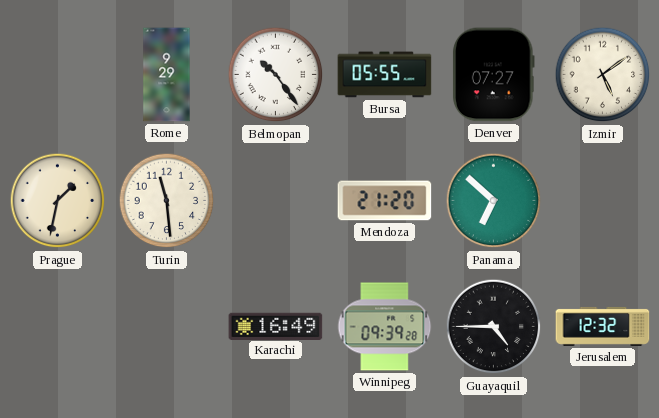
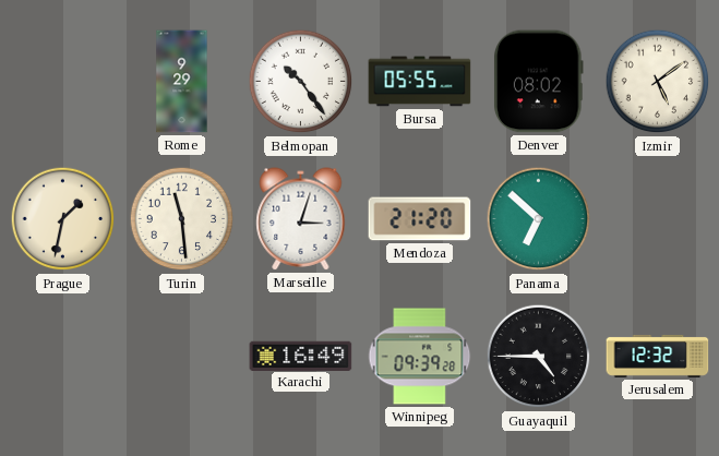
Denver: 07:27 -> 08:02
Marseille: none -> 3:03
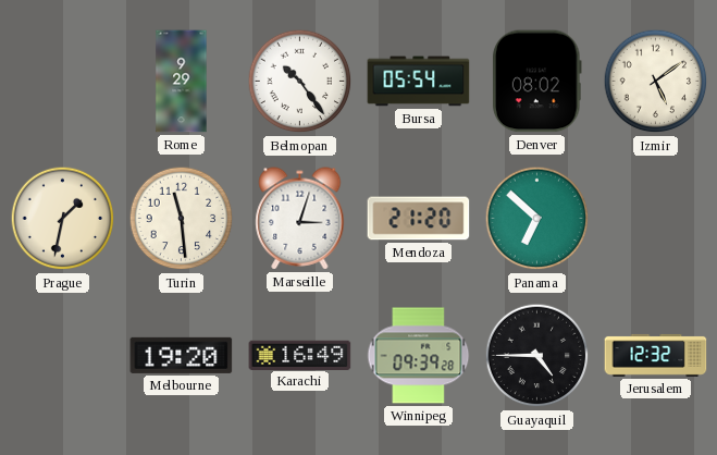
Bursa: 05:55 -> 05:54
Melbourne: none -> 19:20
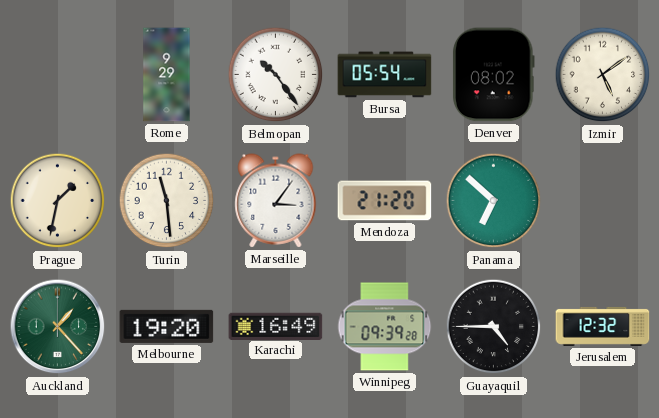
Marseille: 3:03 -> 3:06
Auckland: none -> 1:23
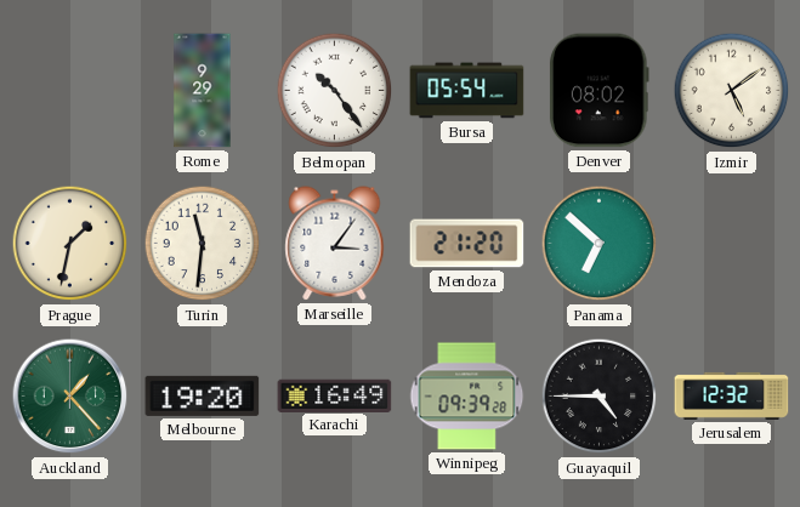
Turin: 11:29 -> 11:31
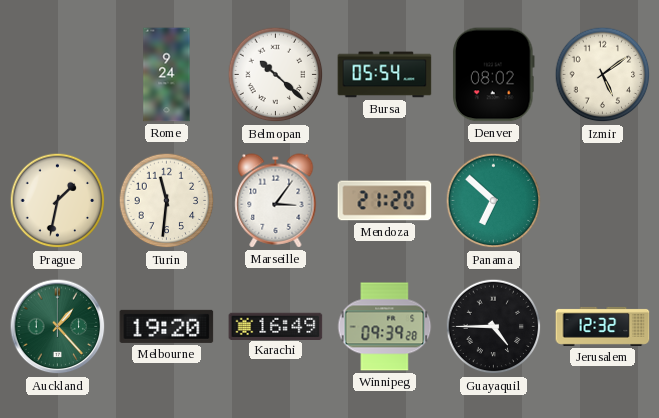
Rome: 9:29 -> 9:24
Belmopan: 10:24 -> 10:22
